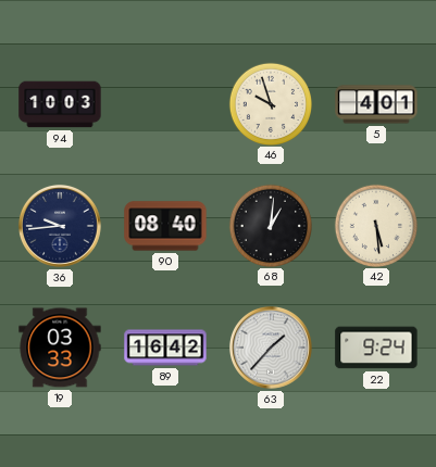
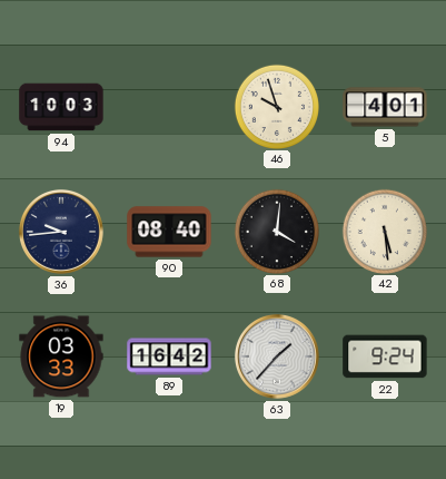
68: 1:01 -> 4:01
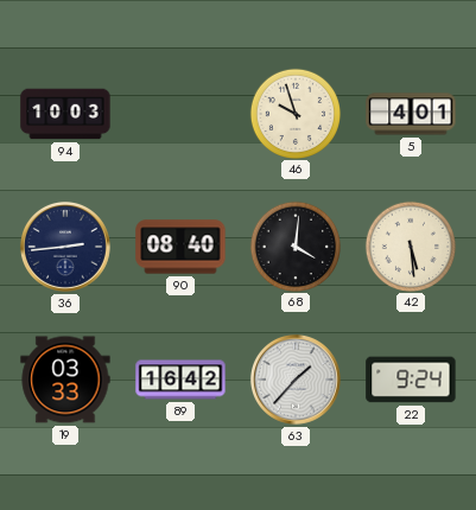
36: 9:44 -> 2:44
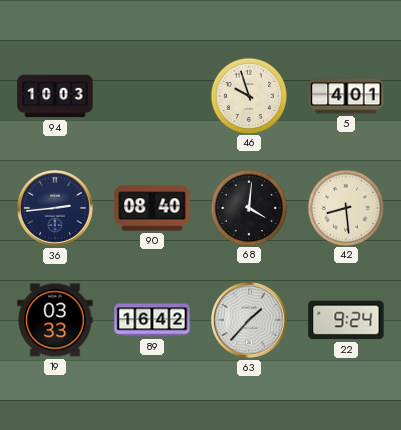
42: 5:29 -> 8:29
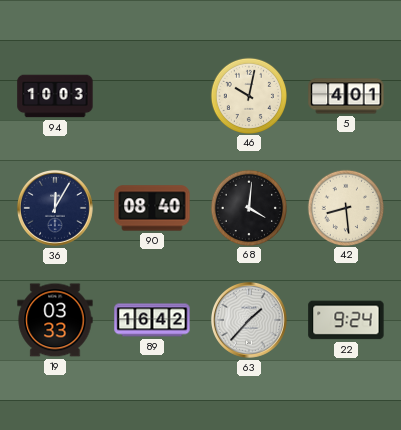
46: 9:57 -> 10:02
36: 2:44 -> 12:05
